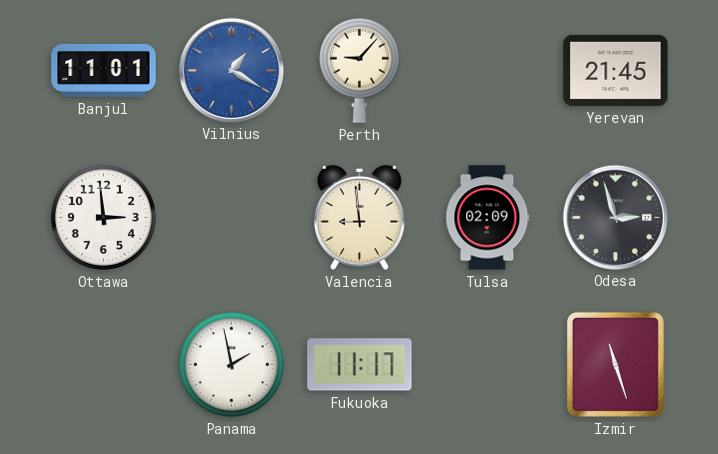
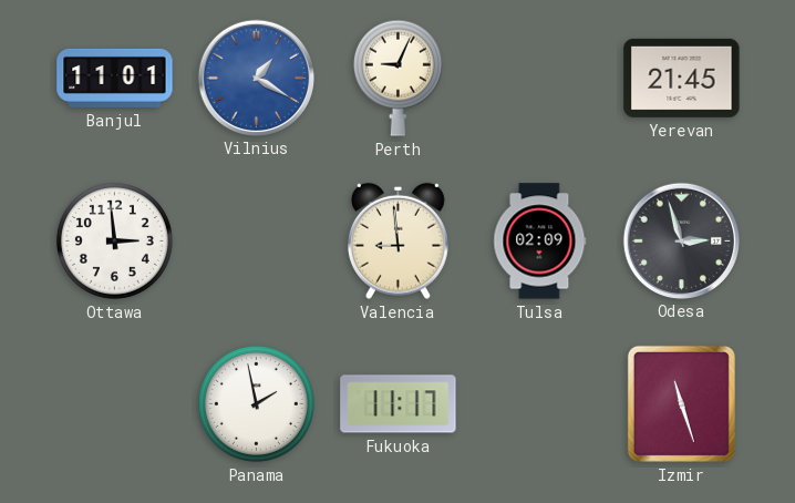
Perth: 9:07 -> 9:04
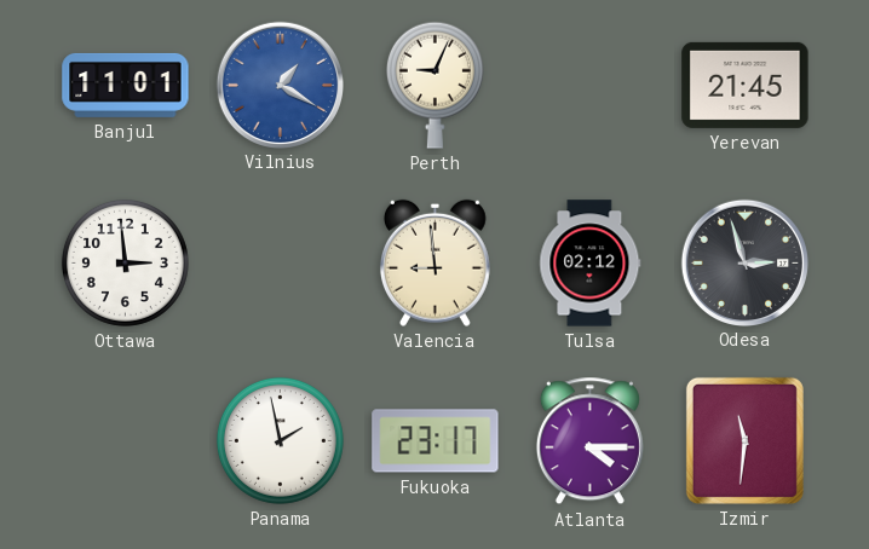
Tulsa: 02:09 -> 02:12
Fukuoka: 11:17 -> 23:17
Atlanta: none -> 4:15
Izmir: 11:27 -> 11:31
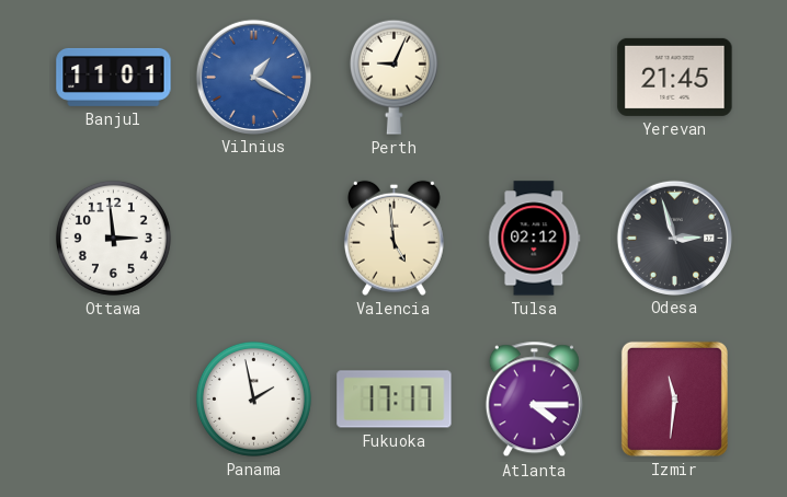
Valencia: 8:59 -> 4:59
Fukuoka: 23:17 -> 17:17
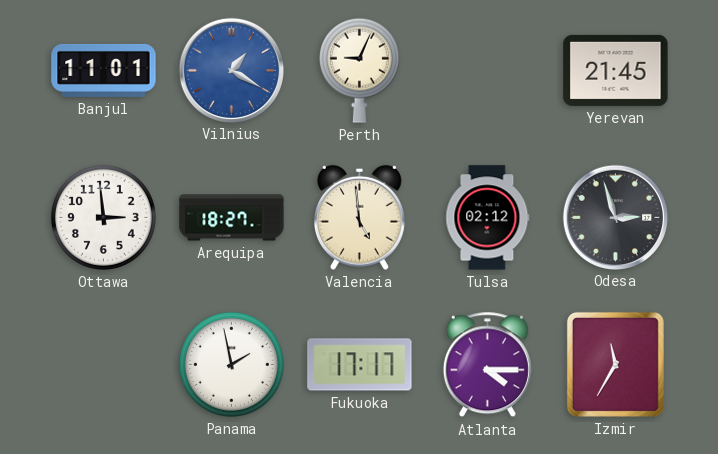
Arequipa: none -> 18:27
Izmir: 11:31 -> 11:35
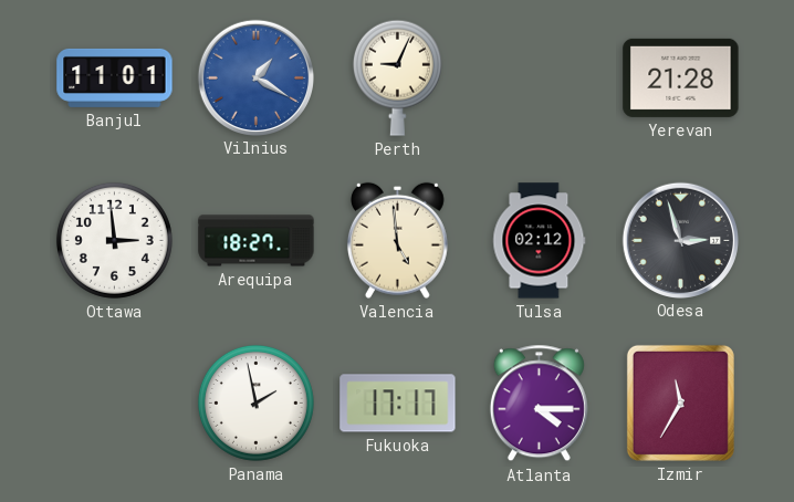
Yerevan: 21:45 -> 21:28
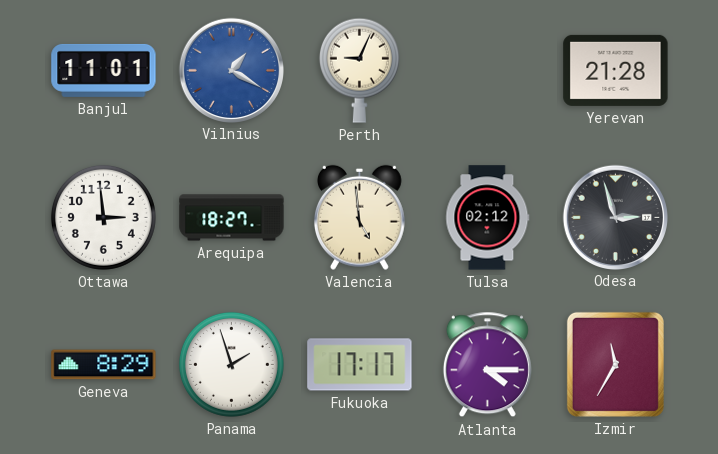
Geneva: none -> 8:29
Panama: 1:58 -> 1:57
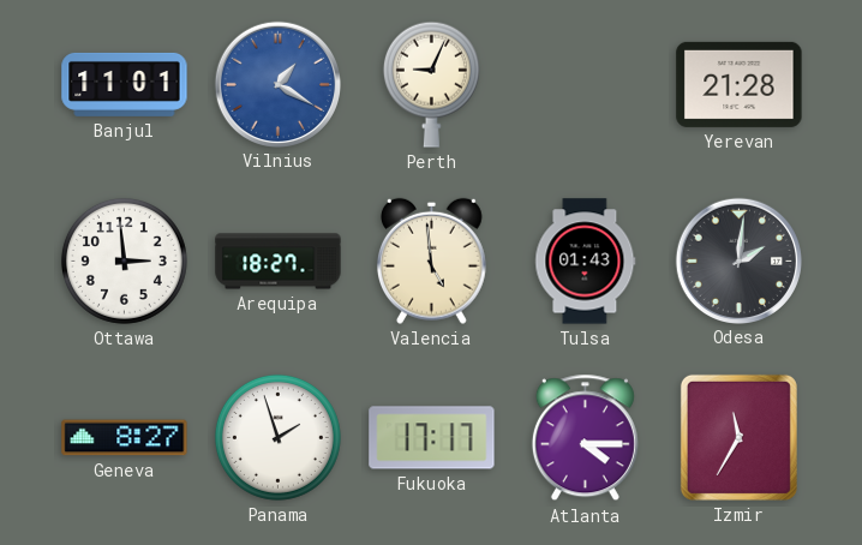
Tulsa: 02:12 -> 01:43
Odesa: 2:57 -> 2:01
Geneva: 8:29 -> 8:27
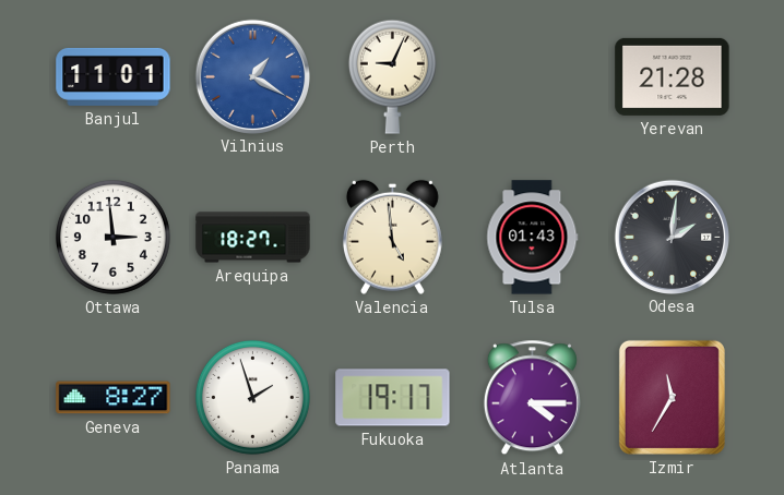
Fukuoka: 17:17 -> 19:17
